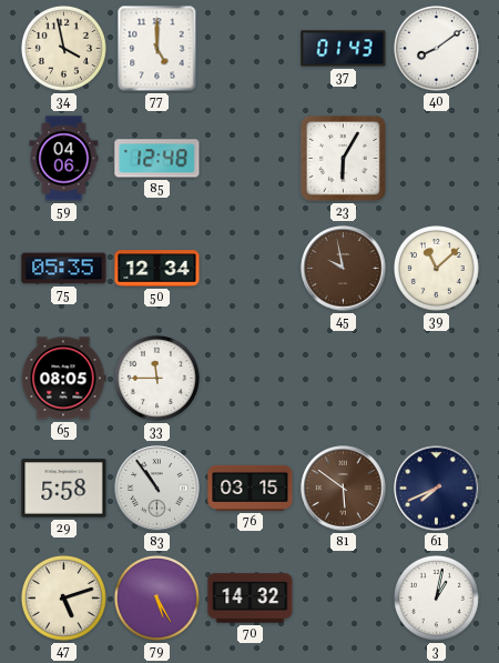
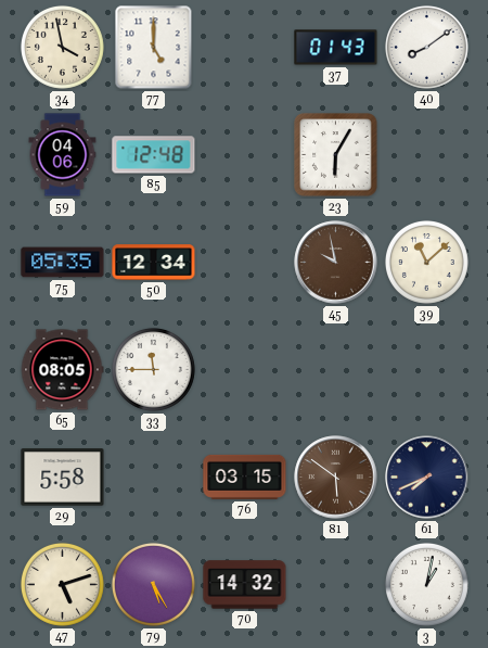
83: 10:54 -> none
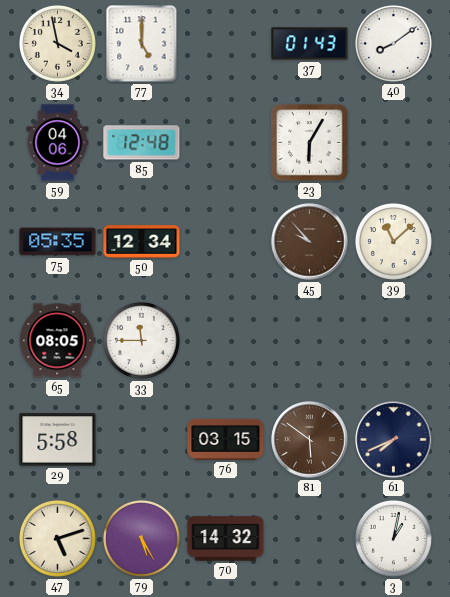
45: 9:58 -> 9:53
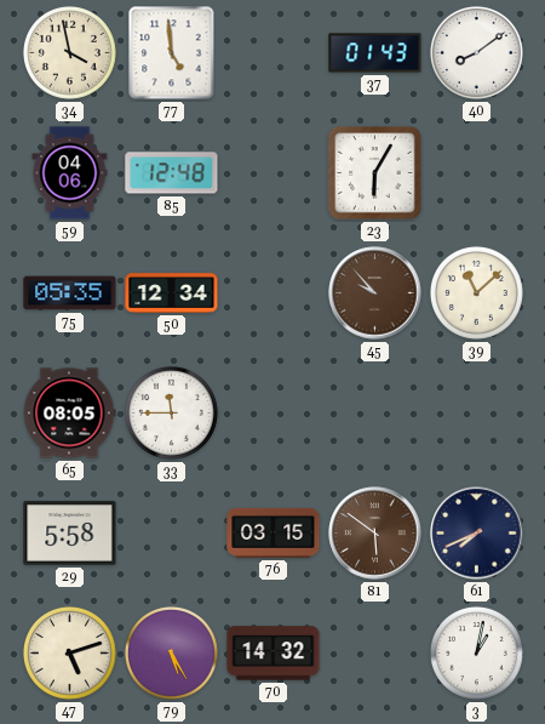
77: 5:00 -> 4:59
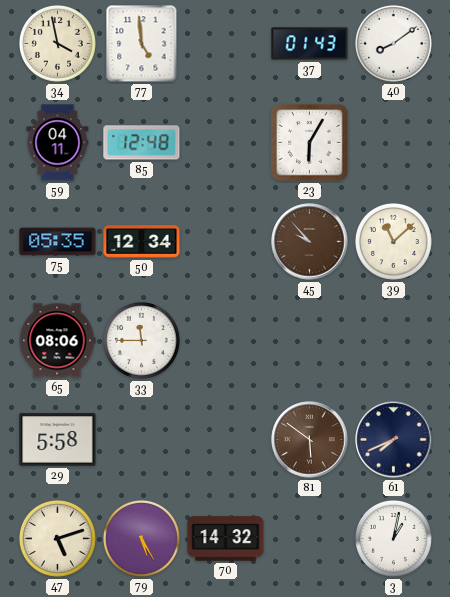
59: 04:06 -> 04:11
65: 08:05 -> 08:06
76: 03:15 -> none
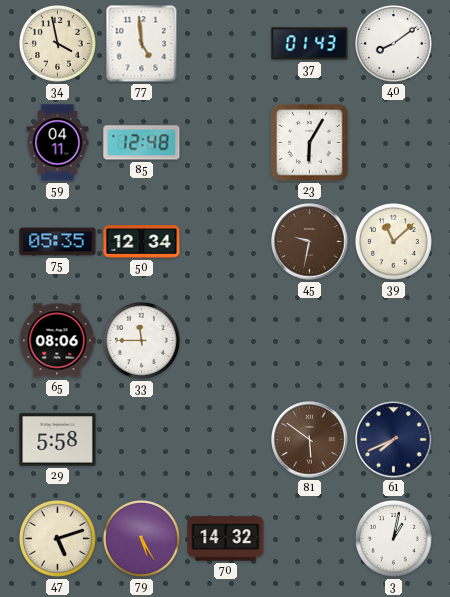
45: 9:53 -> 9:32
